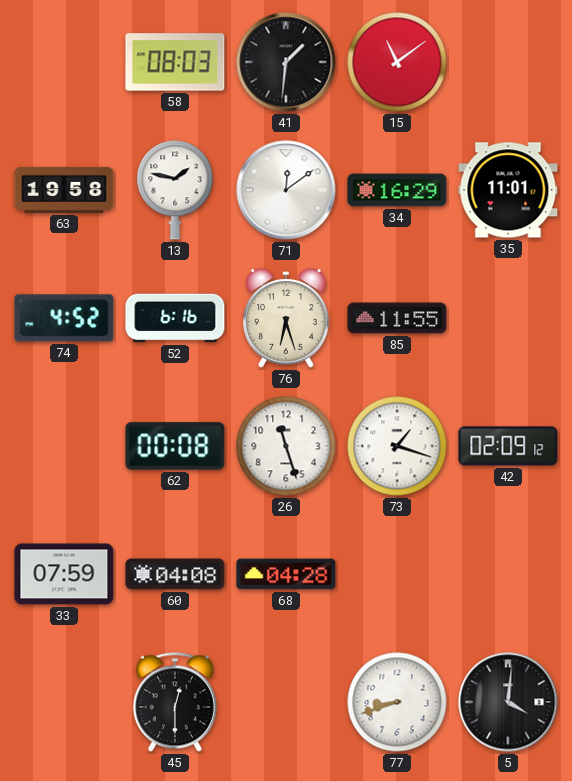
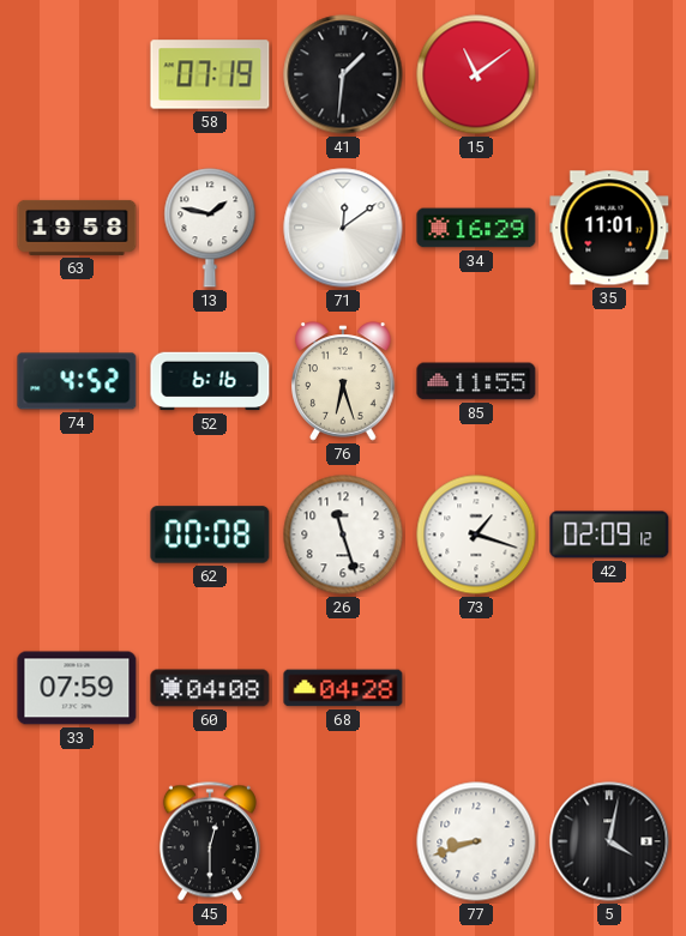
58: 08:03 -> 07:19
5: 4:01 -> 4:02
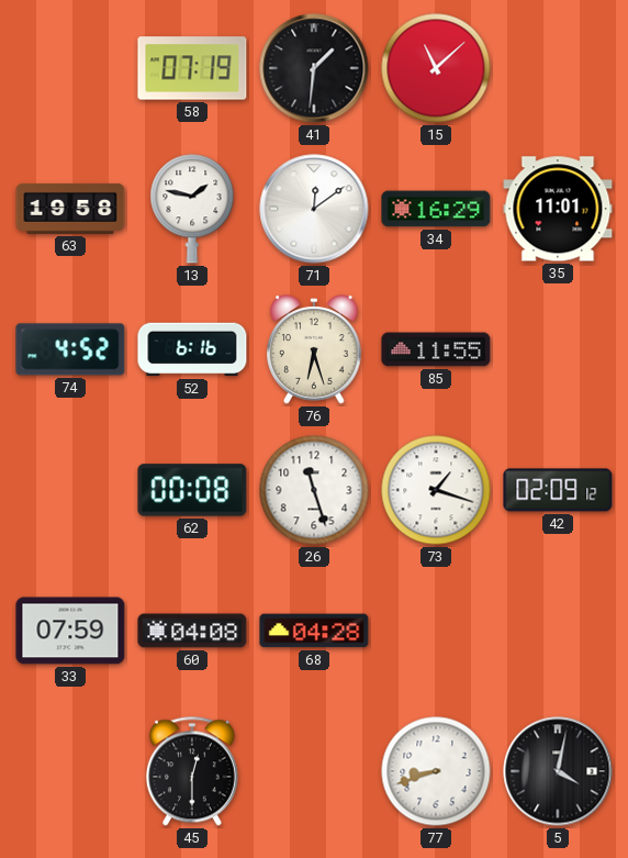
15: 11:09 -> 11:08
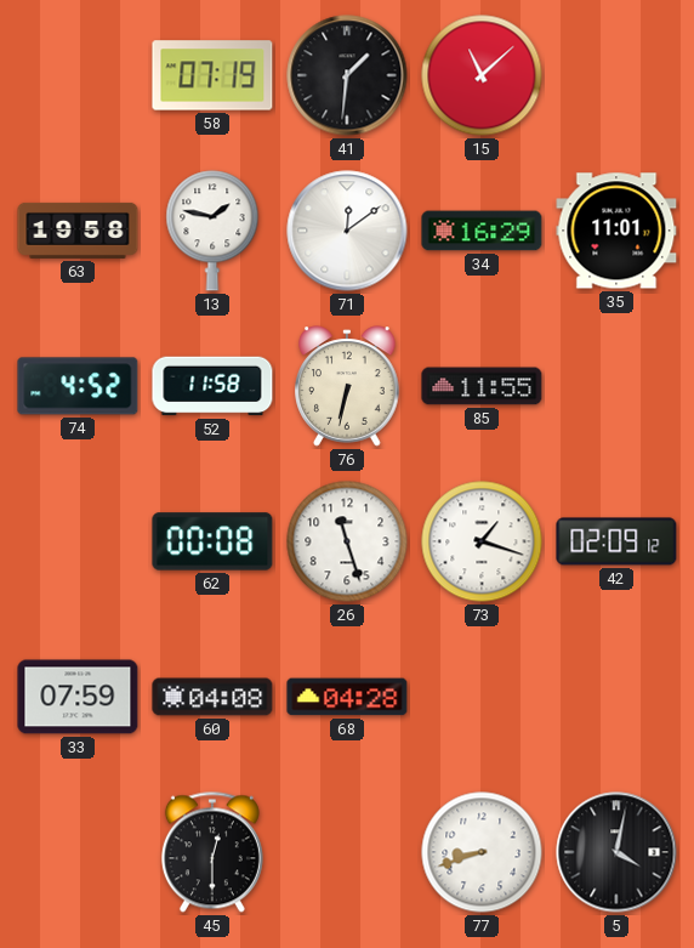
52: 6:16 -> 11:58
76: 6:27 -> 6:32
